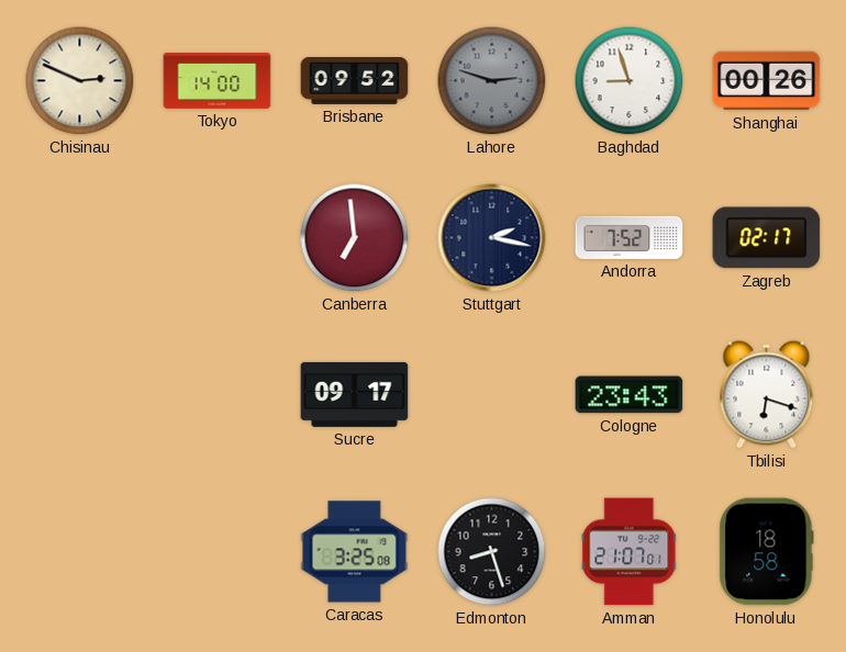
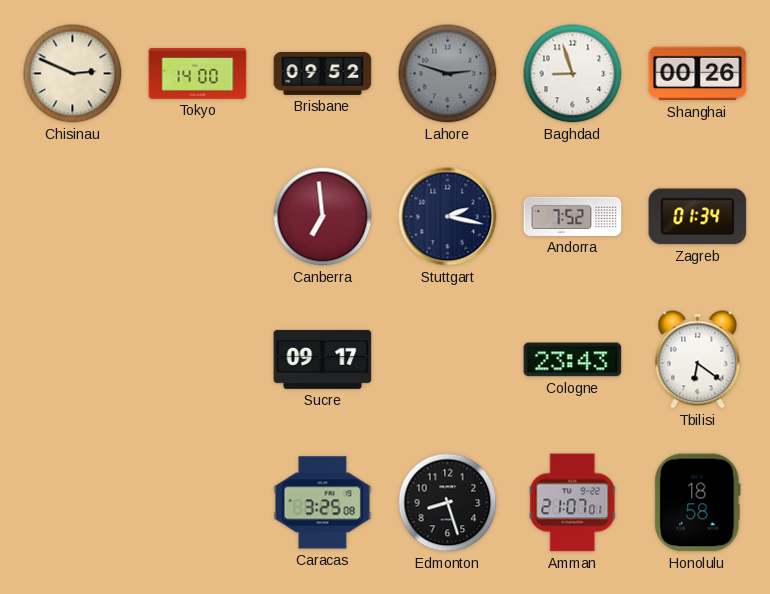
Zagreb: 02:17 -> 01:34
Tbilisi: 6:18 -> 6:21
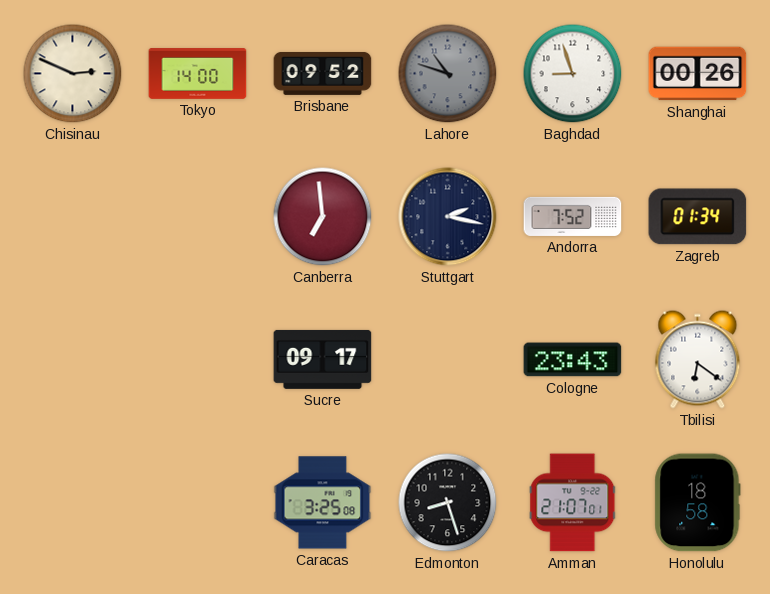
Lahore: 2:48 -> 10:48
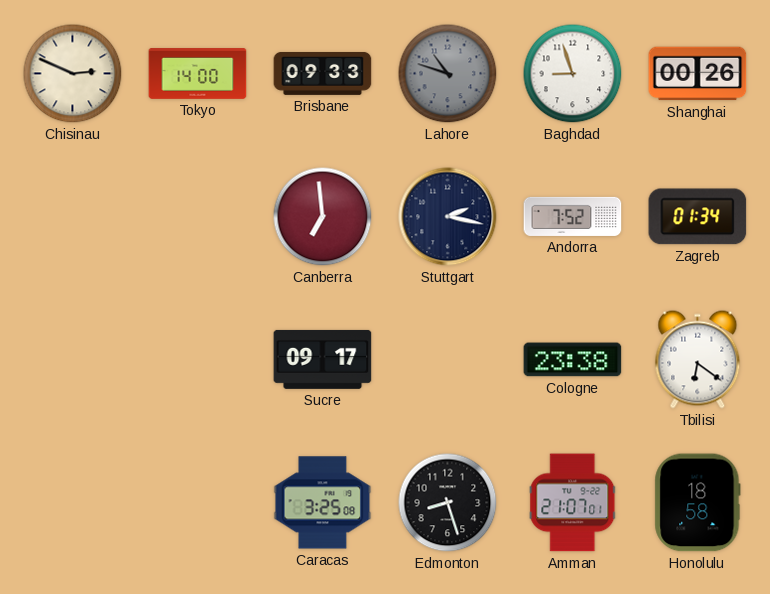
Brisbane: 09:52 -> 09:33
Cologne: 23:43 -> 23:38
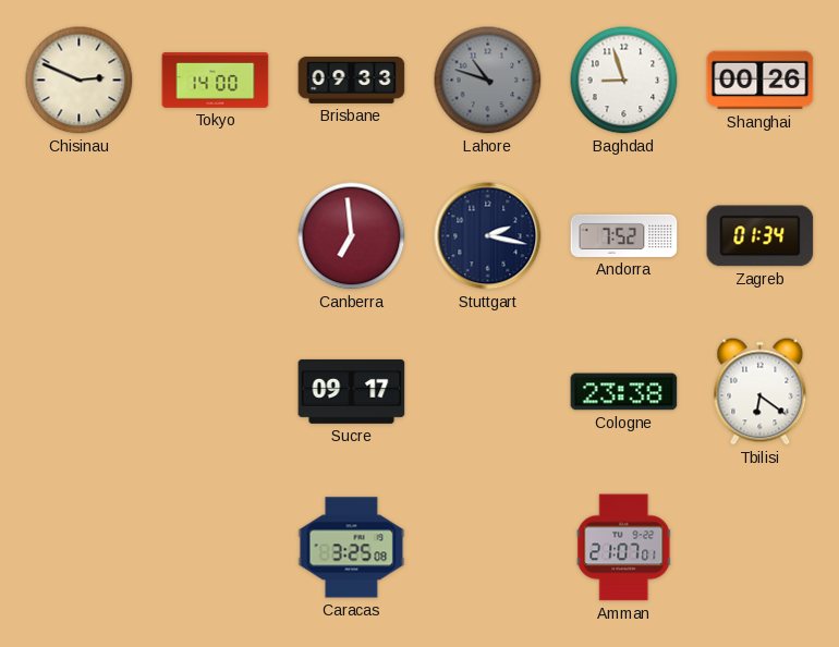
Edmonton: 8:27 -> none
Honolulu: 18:58 -> none
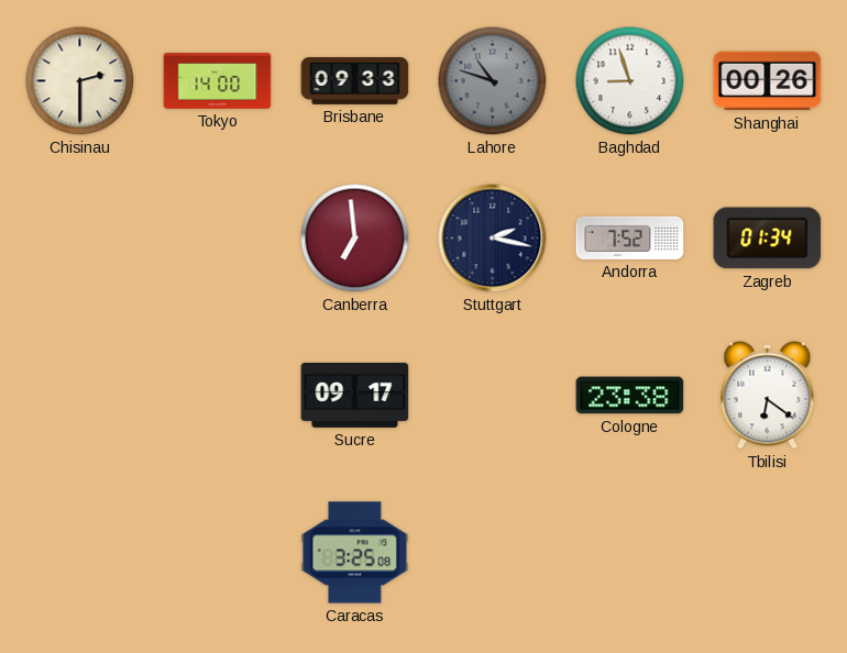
Chisinau: 2:49 -> 2:30
Amman: 21:07 -> none
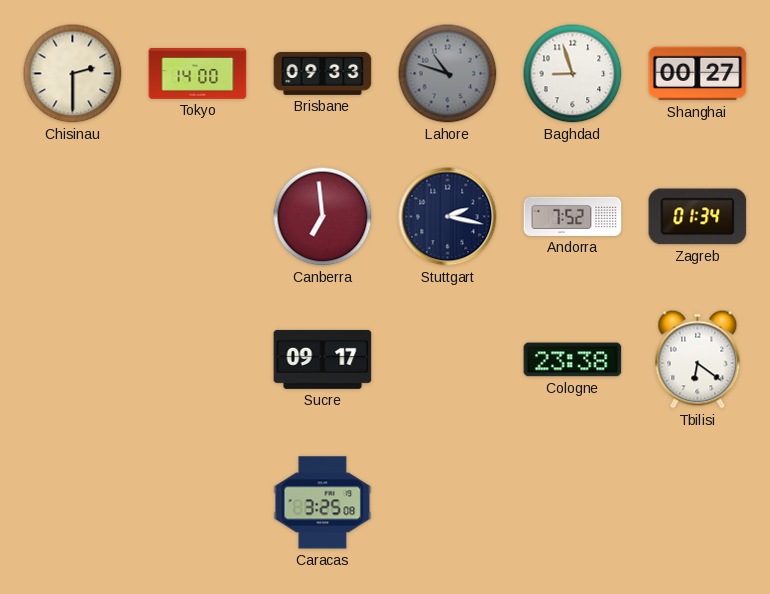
Shanghai: 00:26 -> 00:27
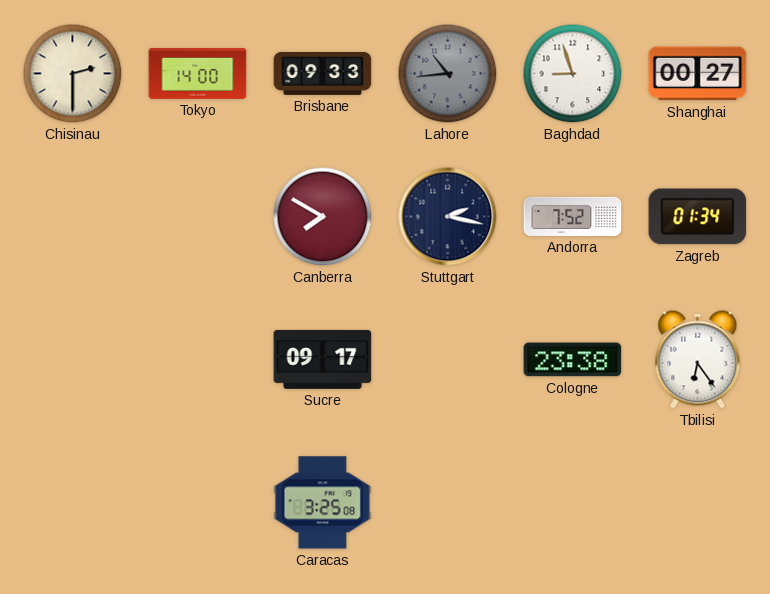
Lahore: 10:48 -> 10:44
Canberra: 6:59 -> 7:50
Tbilisi: 6:21 -> 6:24
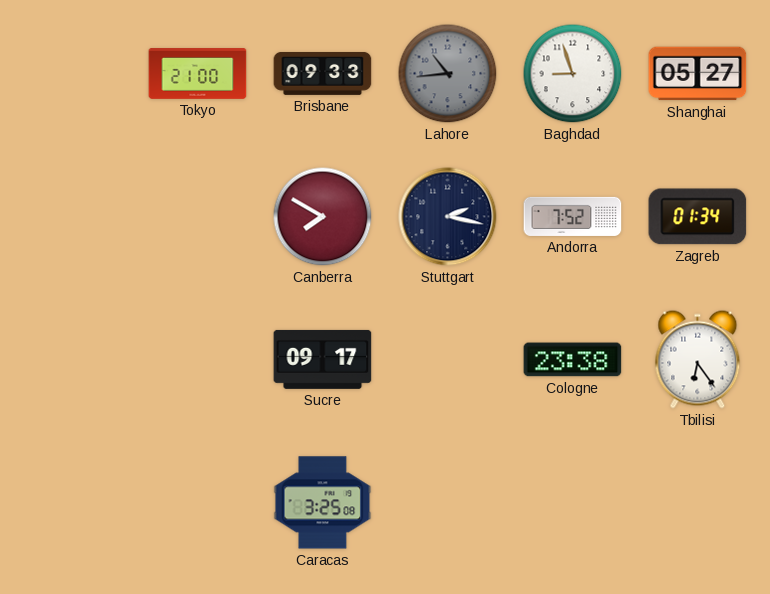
Chisinau: 2:30 -> none
Tokyo: 14:00 -> 21:00
Shanghai: 00:27 -> 05:27
